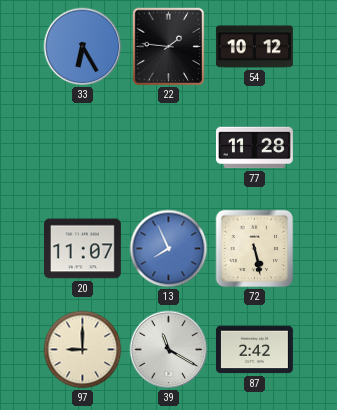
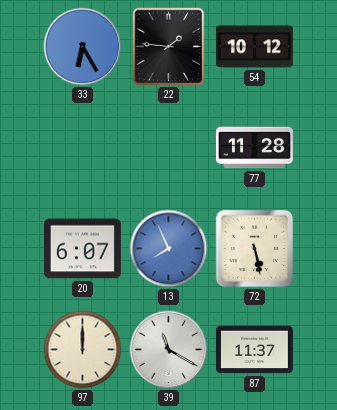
20: 11:07 -> 6:07
97: 9:00 -> 12:00
87: 2:42 -> 11:37
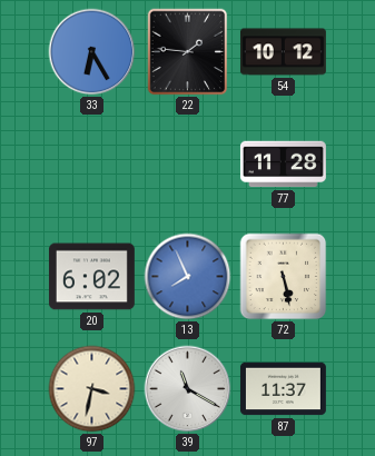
20: 6:07 -> 6:02
97: 12:00 -> 3:32
